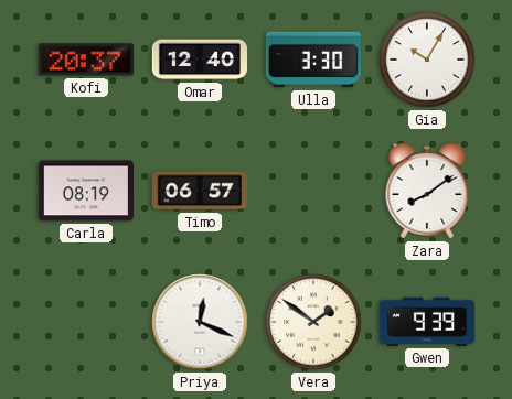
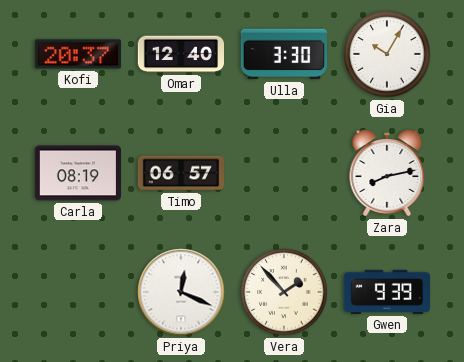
Zara: 8:09 -> 8:13
Vera: 1:51 -> 1:53
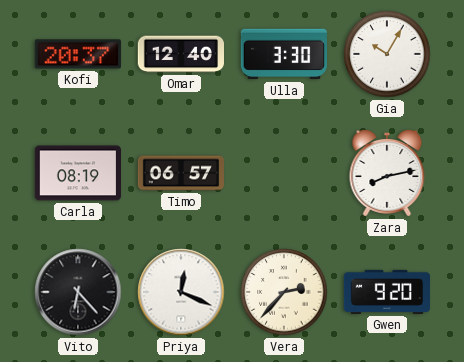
Vito: none -> 6:23
Vera: 1:53 -> 2:37
Gwen: 9:39 -> 9:20
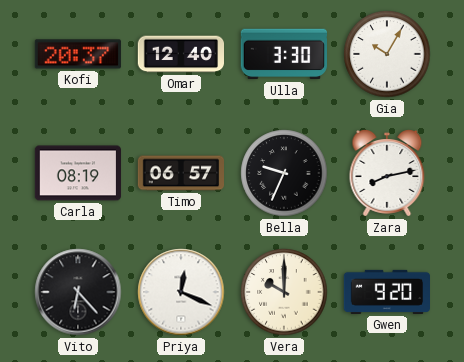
Bella: none -> 9:34
Vera: 2:37 -> 10:00
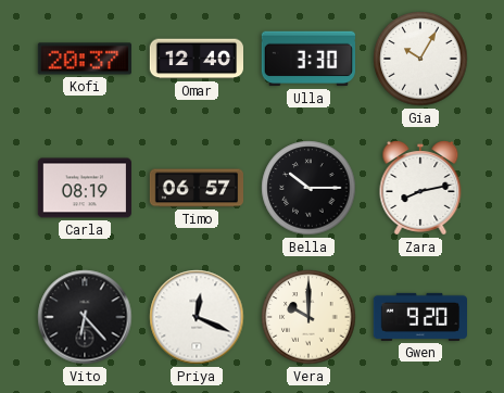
Bella: 9:34 -> 10:15
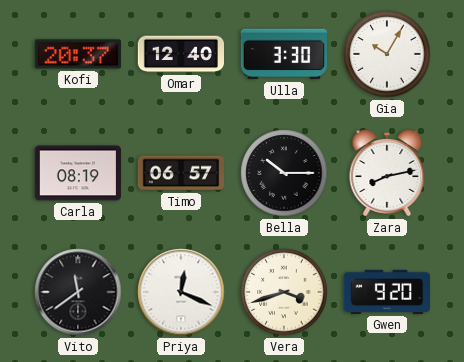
Vito: 6:23 -> 11:39
Vera: 10:00 -> 3:42
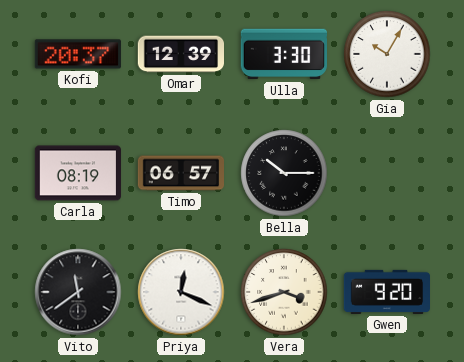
Omar: 12:40 -> 12:39
Zara: 8:13 -> none
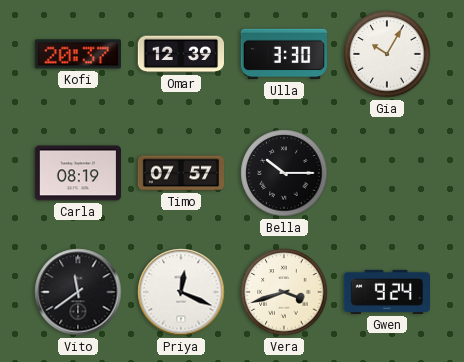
Timo: 06:57 -> 07:57
Gwen: 9:20 -> 9:24
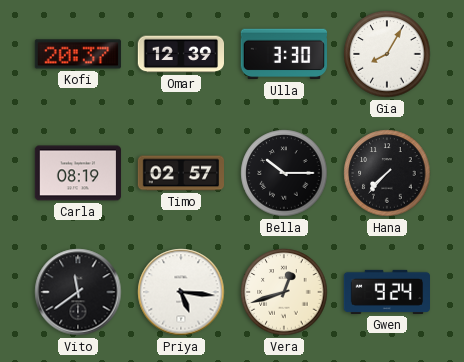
Gia: 10:05 -> 8:05
Timo: 07:57 -> 02:57
Hana: none -> 7:37
Priya: 12:19 -> 5:16
Vera: 3:42 -> 12:42
